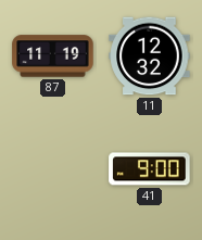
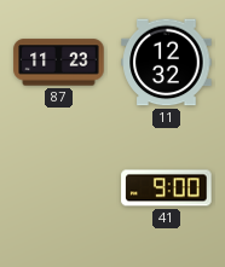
87: 11:19 -> 11:23
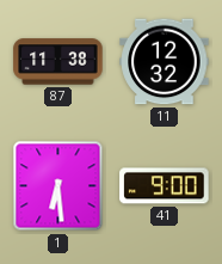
87: 11:23 -> 11:38
1: none -> 6:29
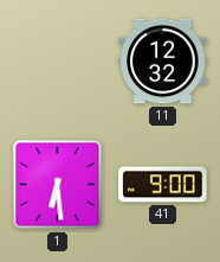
87: 11:38 -> none
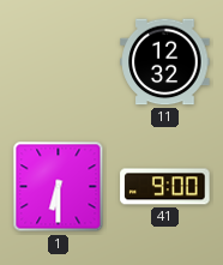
1: 6:29 -> 6:30
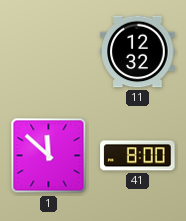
1: 6:30 -> 11:52
41: 9:00 -> 8:00
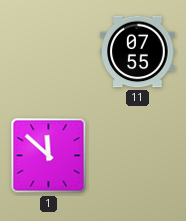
11: 12:32 -> 07:55
41: 8:00 -> none
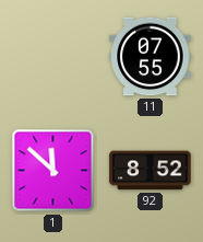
92: none -> 8:52
